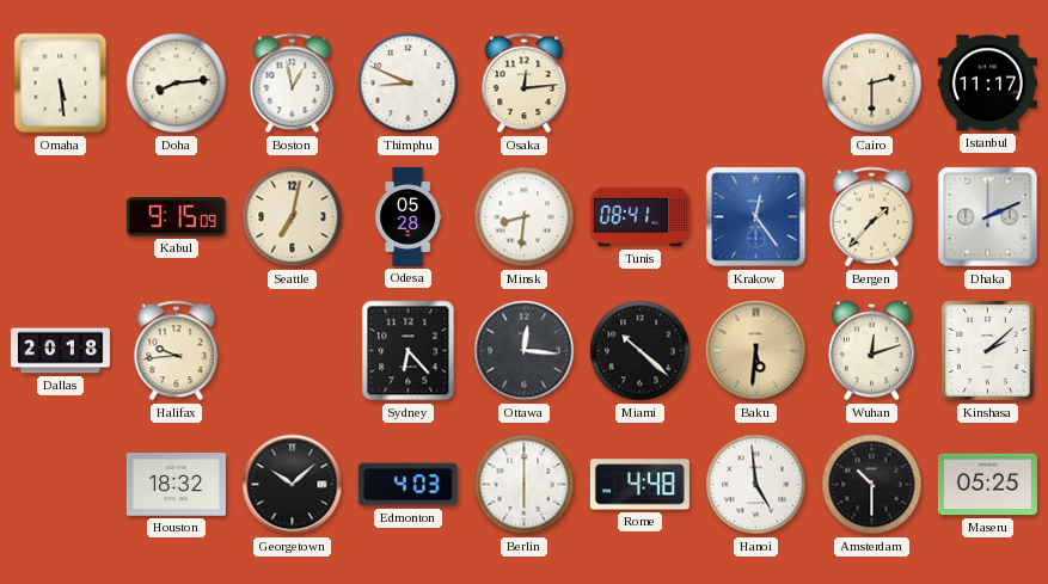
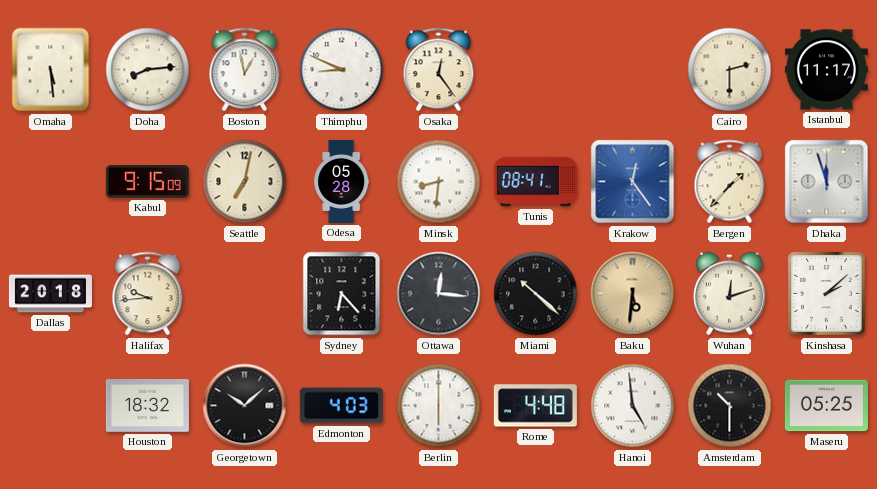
Osaka: 12:14 -> 12:24
Dhaka: 2:11 -> 11:57
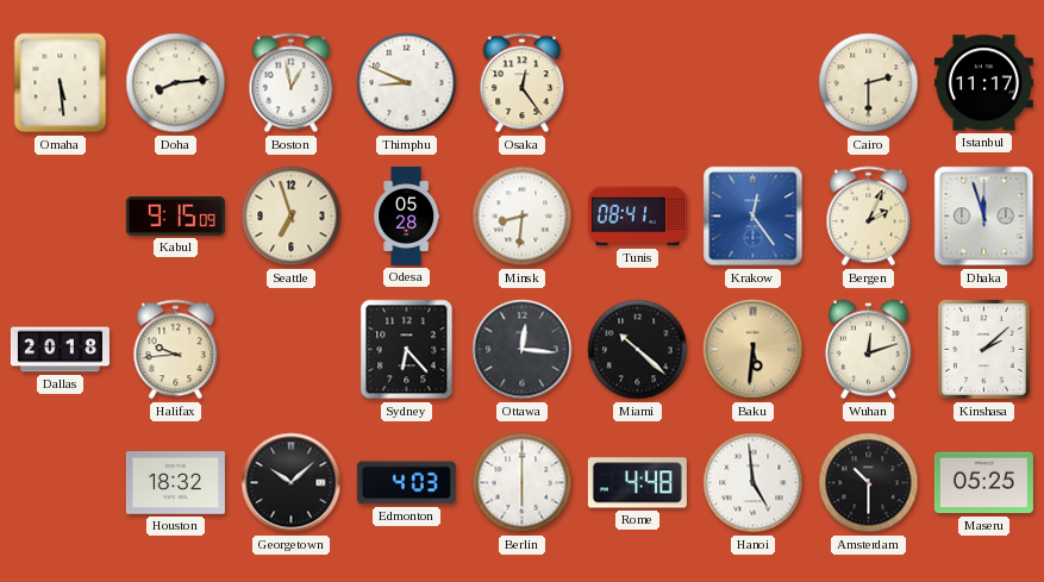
Seattle: 7:02 -> 6:57
Bergen: 1:37 -> 2:04
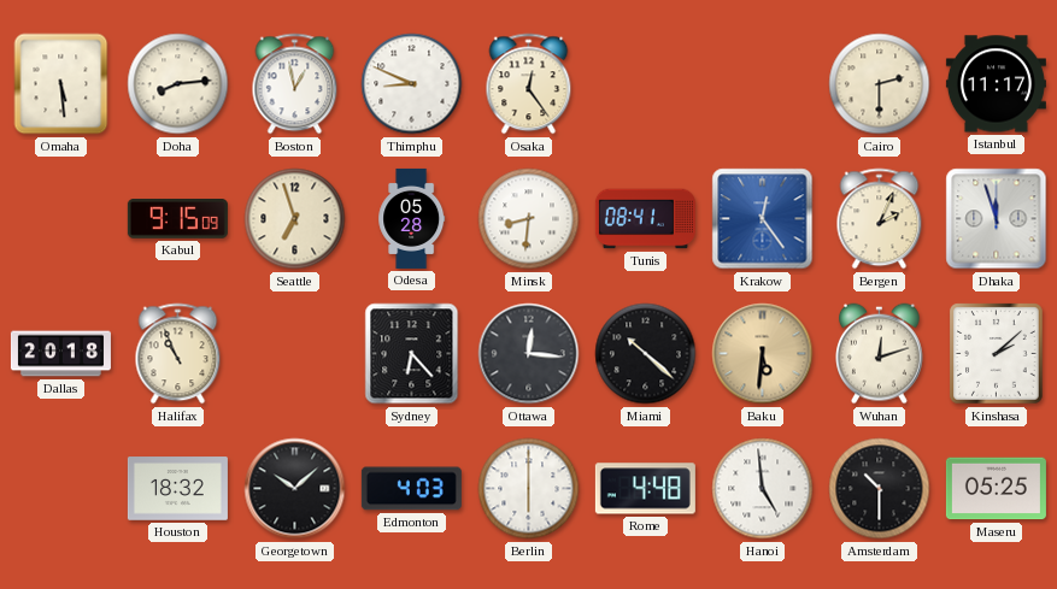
Halifax: 9:44 -> 10:56
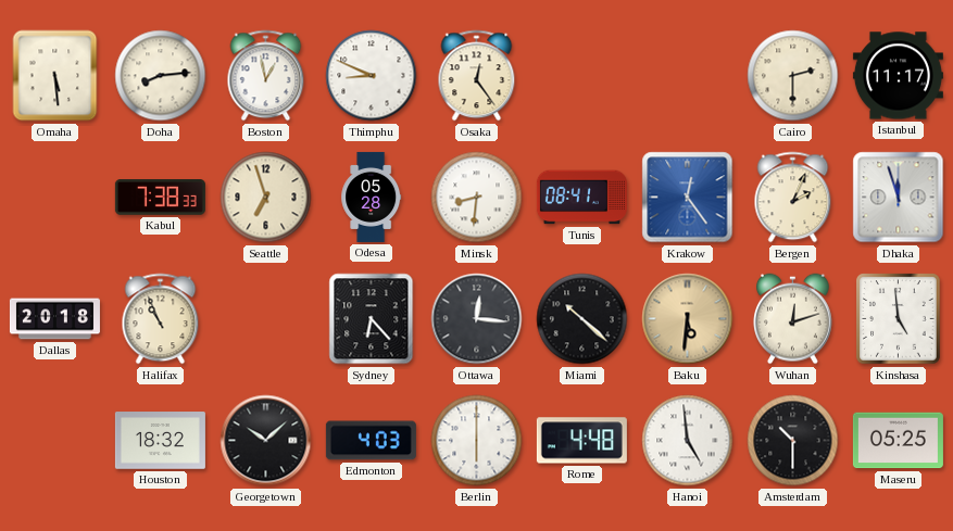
Kabul: 9:15 -> 7:38
Kinshasa: 2:08 -> 4:59
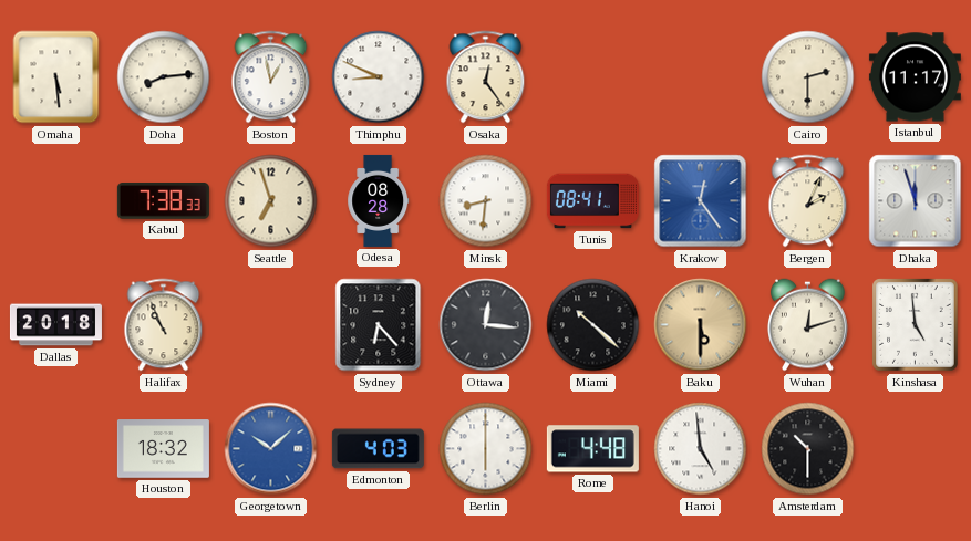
Odesa: 05:28 -> 08:28
Baku: 5:31 -> 5:30
Georgetown dial: black -> blue
Maseru: 05:25 -> none
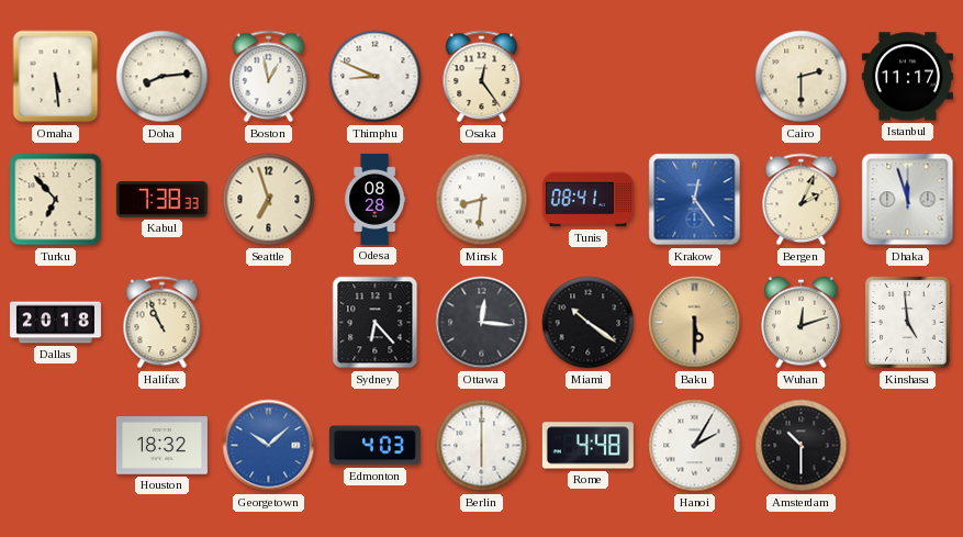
Turku: none -> 6:53
Miami: 10:22 -> 10:21
Hanoi: 4:59 -> 2:05
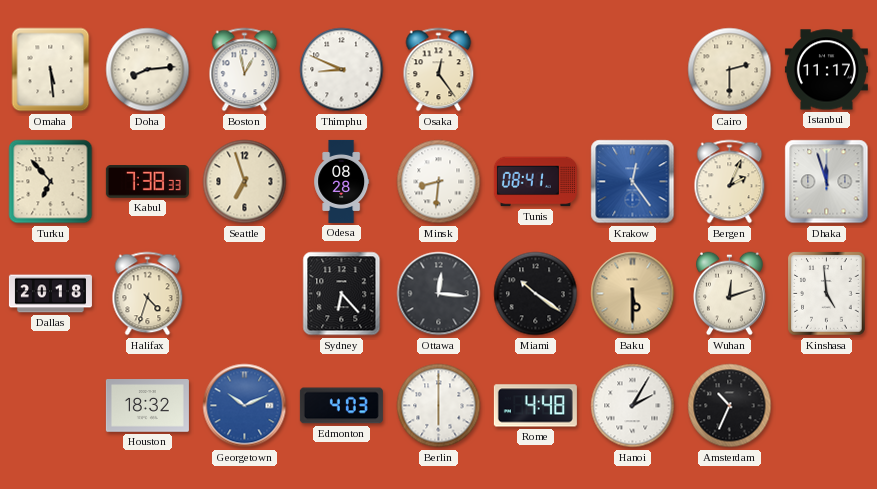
Halifax: 10:56 -> 4:33
Georgetown: 10:08 -> 10:11
Amsterdam: 10:30 -> 10:34
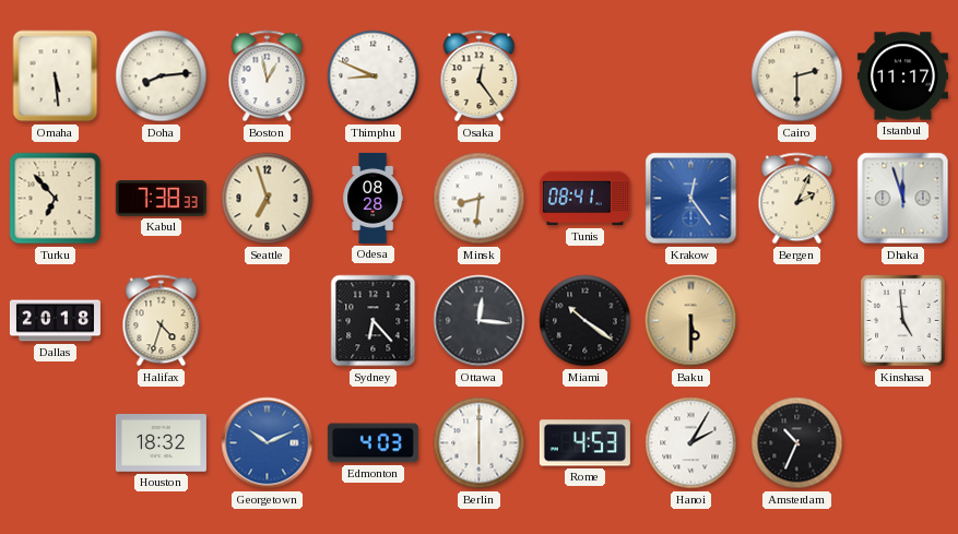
Wuhan: 12:12 -> none
Rome: 4:48 -> 4:53
